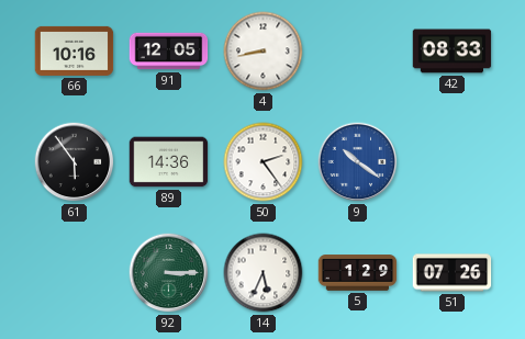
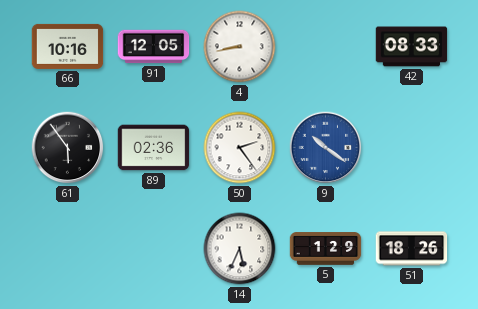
89: 14:36 -> 02:36
92: 3:15 -> none
51: 07:26 -> 18:26
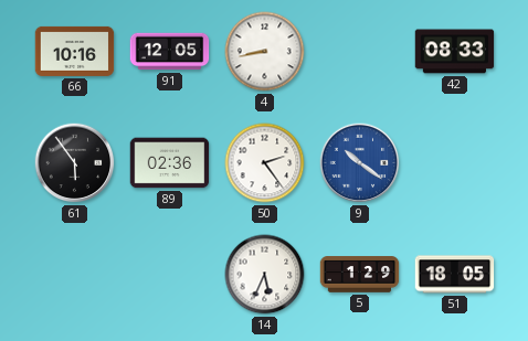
51: 18:26 -> 18:05
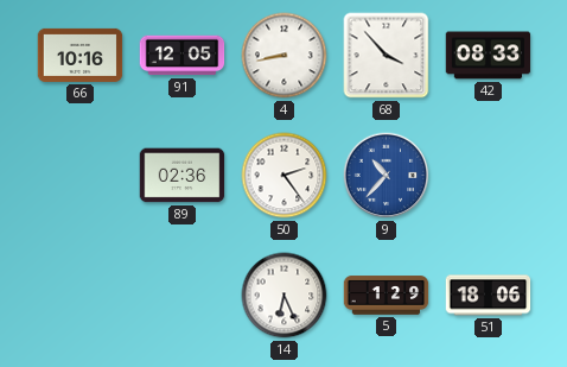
68: none -> 3:53
61: 5:54 -> none
9: 10:21 -> 10:37
14: 5:34 -> 6:26
51: 18:05 -> 18:06
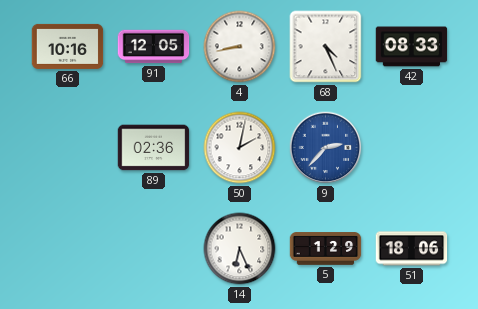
68: 3:53 -> 4:26
50: 2:24 -> 2:02
9: 10:37 -> 2:37
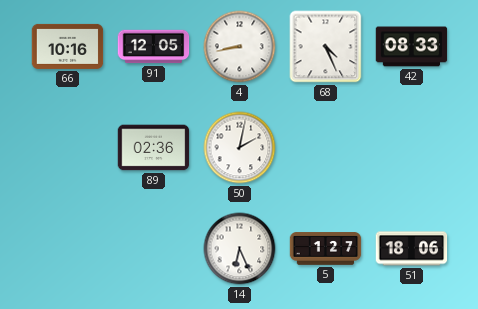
9: 2:37 -> none
5: 1:29 -> 1:27
